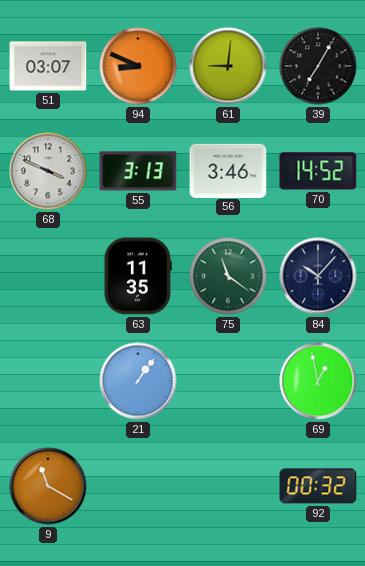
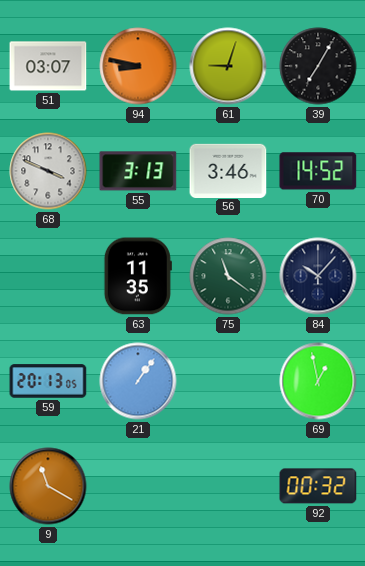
94: 8:49 -> 8:47
61: 9:01 -> 9:03
59: none -> 20:13
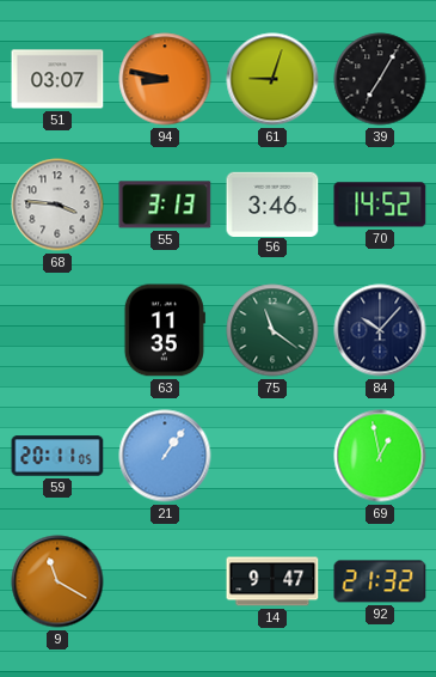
68: 3:49 -> 3:46
59: 20:13 -> 20:11
14: none -> 9:47
92: 00:32 -> 21:32
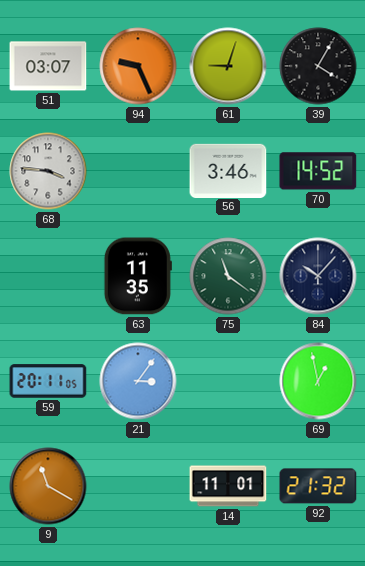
94: 8:47 -> 9:26
39: 7:05 -> 4:05
55: 3:13 -> none
21: 1:06 -> 3:06
14: 9:47 -> 11:01
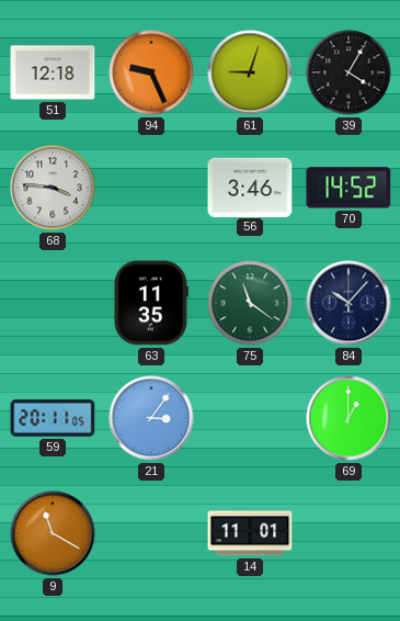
51: 03:07 -> 12:18
69: 12:58 -> 1:00
92: 21:32 -> none
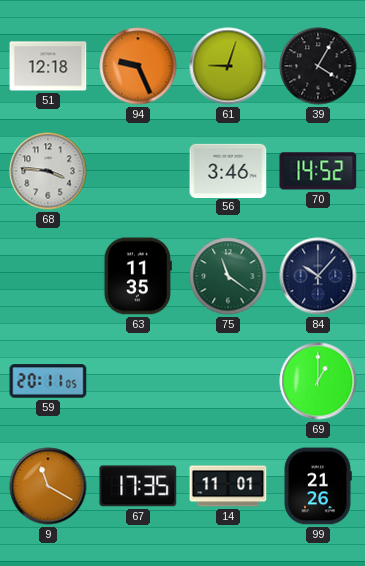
21: 3:06 -> none
67: none -> 17:35
99: none -> 21:26
